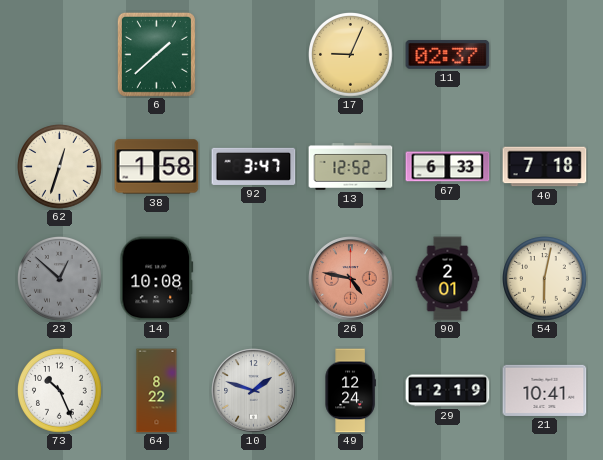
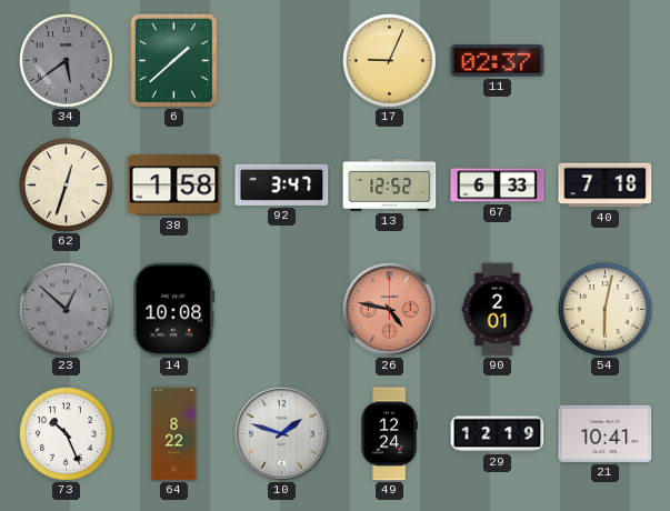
34: none -> 5:39
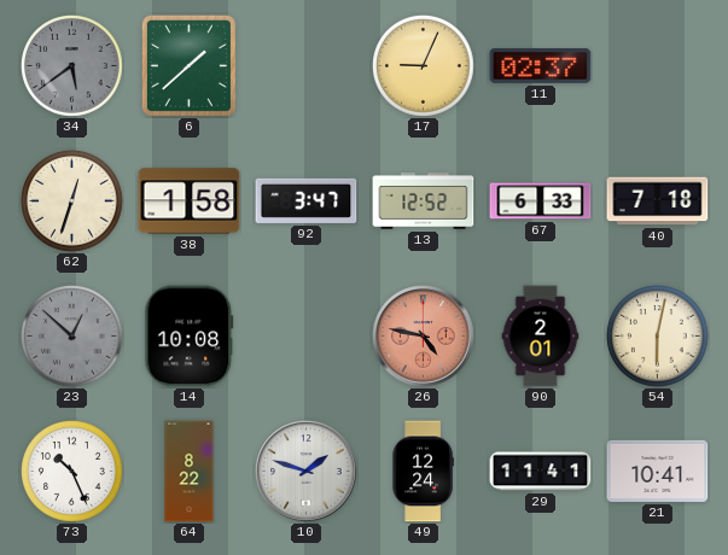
29: 12:19 -> 11:41
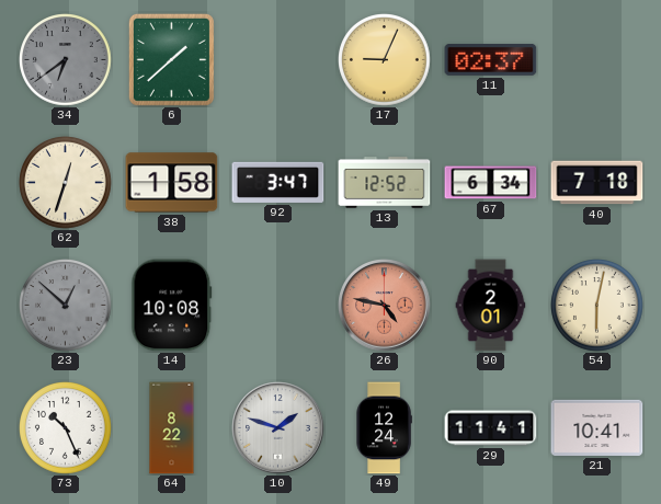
34: 5:39 -> 6:39
67: 6:33 -> 6:34
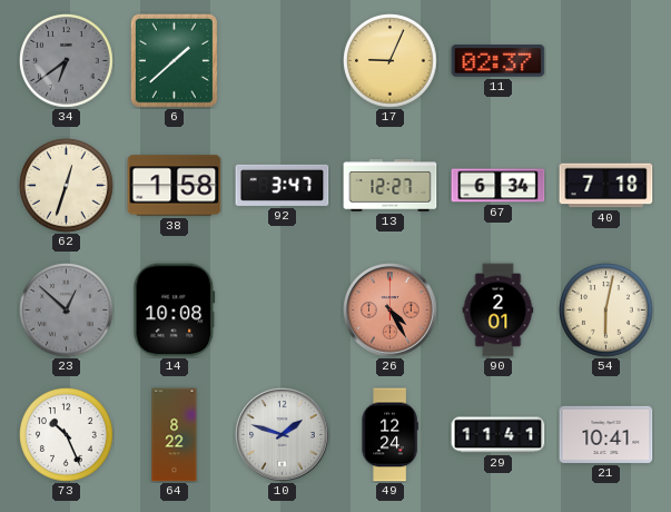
13: 12:52 -> 12:27
26: 4:47 -> 4:25
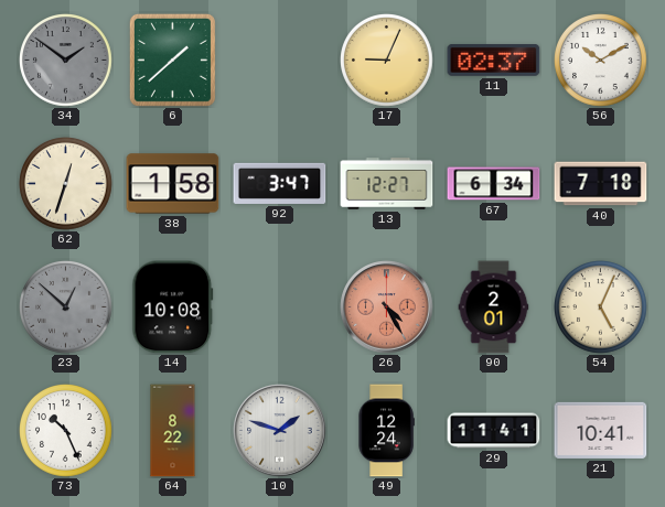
34: 6:39 -> 1:51
56: none -> 10:10
54: 6:02 -> 5:04
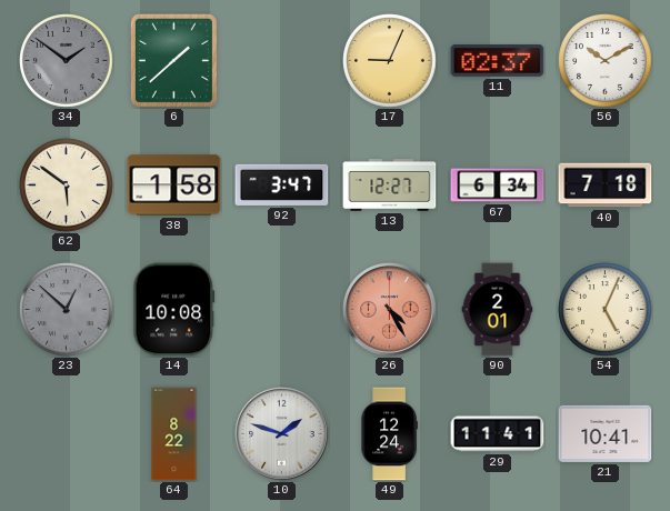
62: 12:33 -> 5:51
73: 10:26 -> none
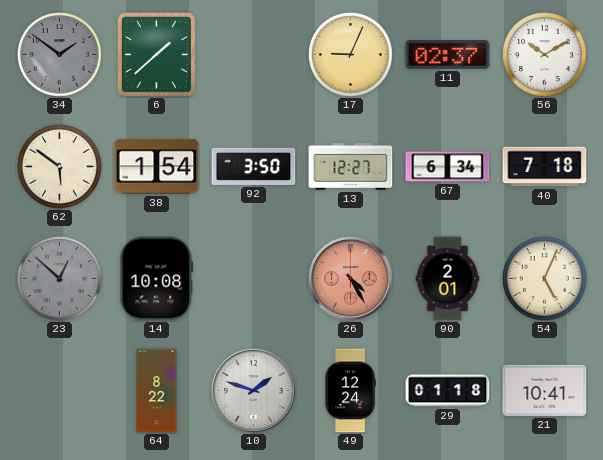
38: 1:58 -> 1:54
92: 3:47 -> 3:50
29: 11:41 -> 01:18
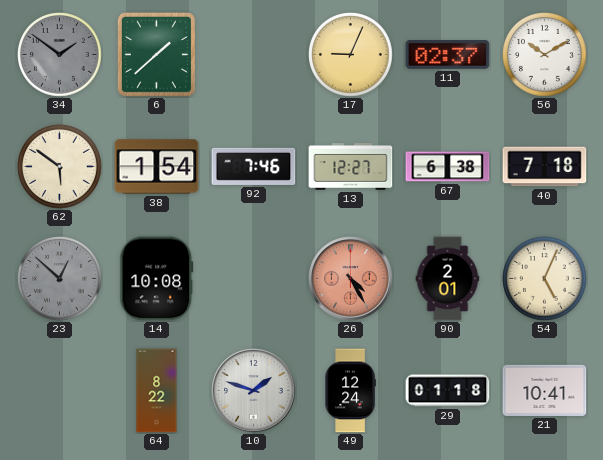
92: 3:50 -> 7:46
67: 6:34 -> 6:38
